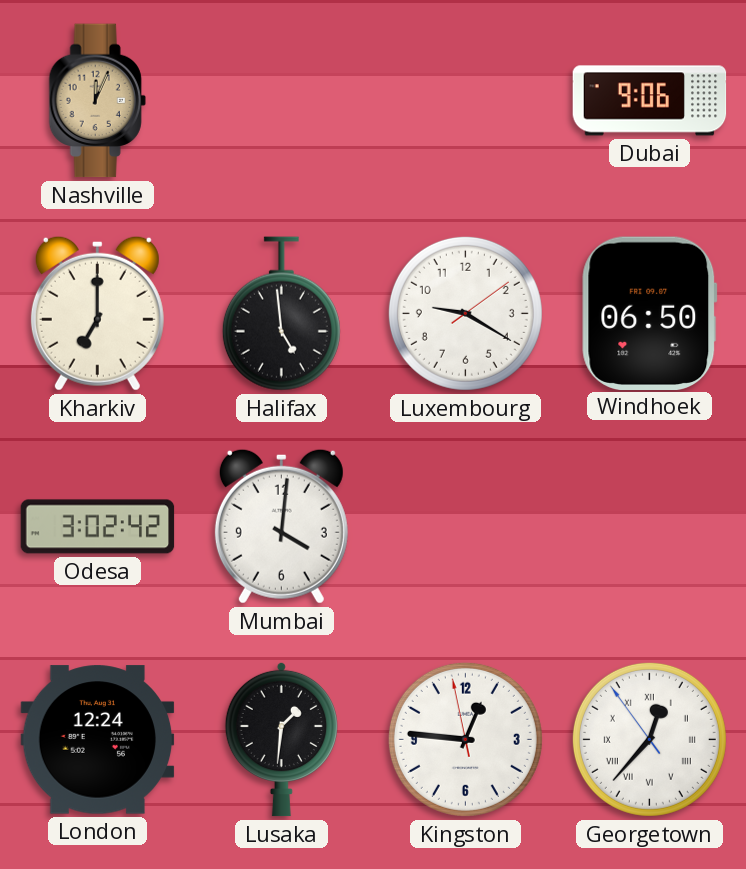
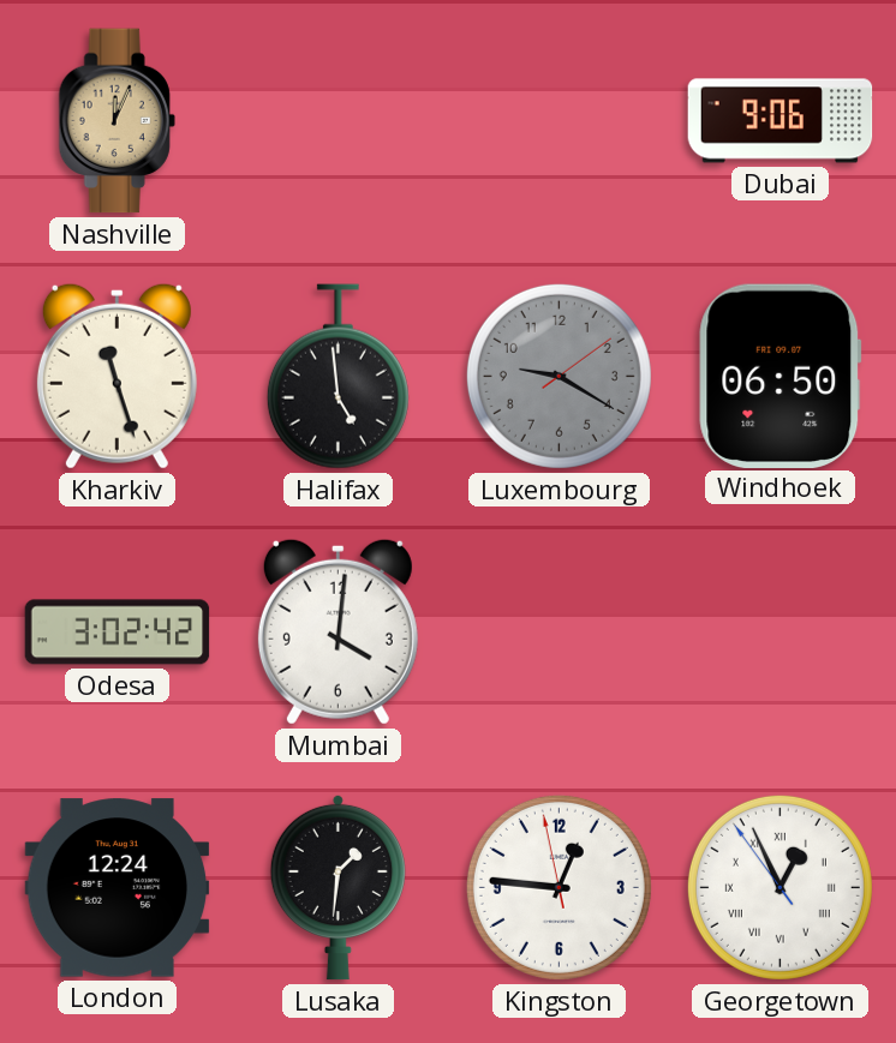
Kharkiv: 7:00 -> 11:27
Luxembourg dial: white -> grey
Georgetown: 12:36 -> 12:55
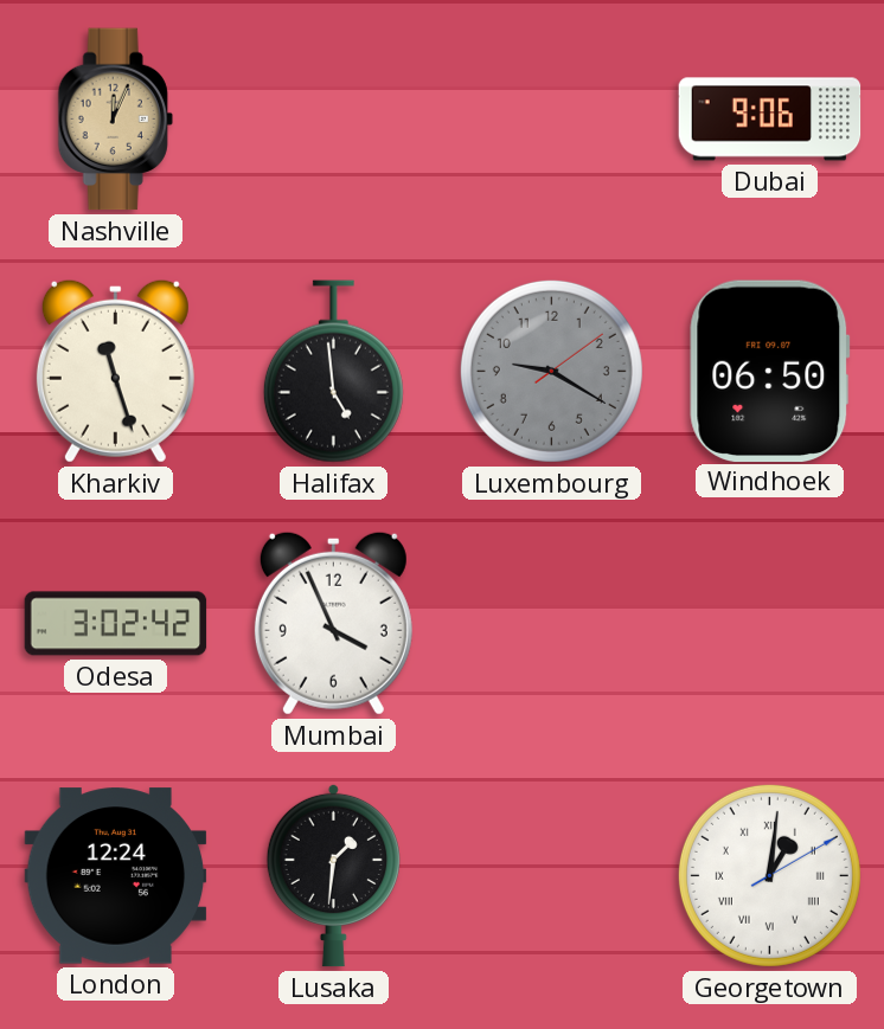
Mumbai: 4:01 -> 3:56
Kingston: 12:45 -> none
Georgetown: 12:55 -> 1:01
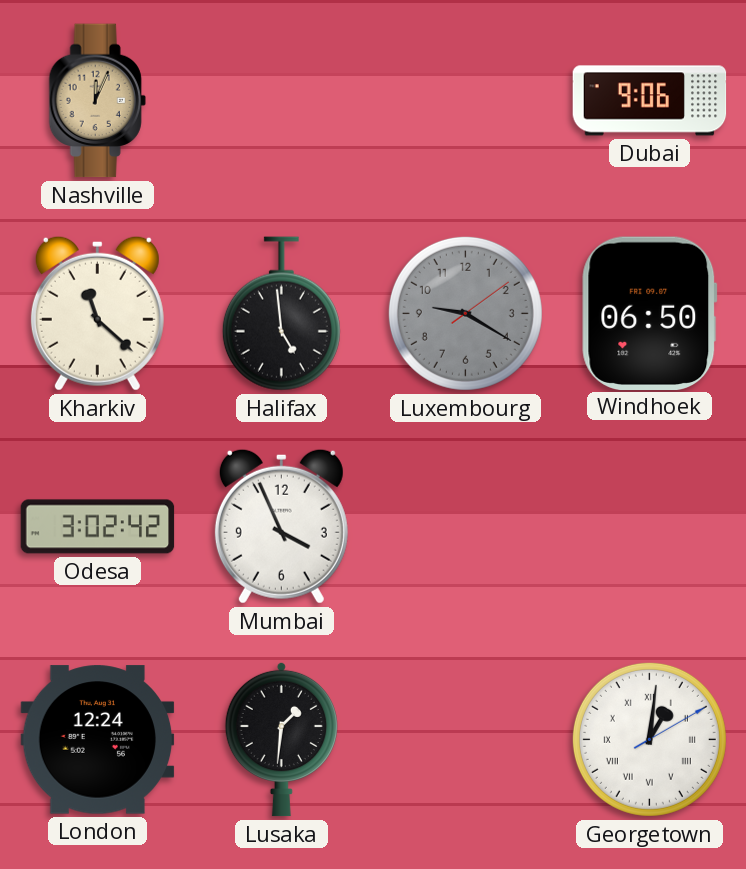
Kharkiv: 11:27 -> 11:22
